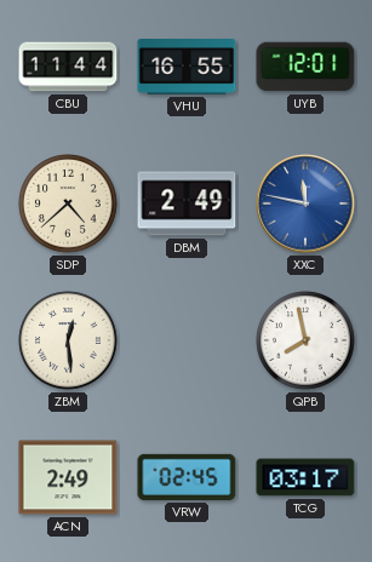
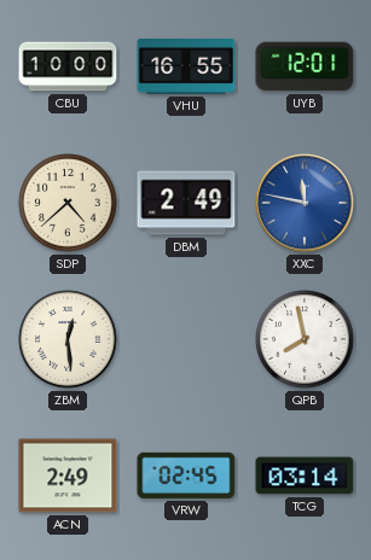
CBU: 11:44 -> 10:00
TCG: 03:17 -> 03:14
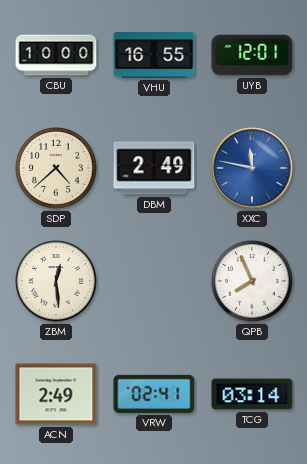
QPB: 7:58 -> 7:56
VRW: 02:45 -> 02:41
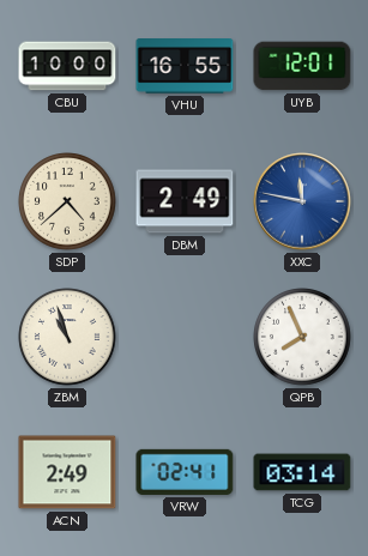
ZBM: 12:29 -> 10:57
